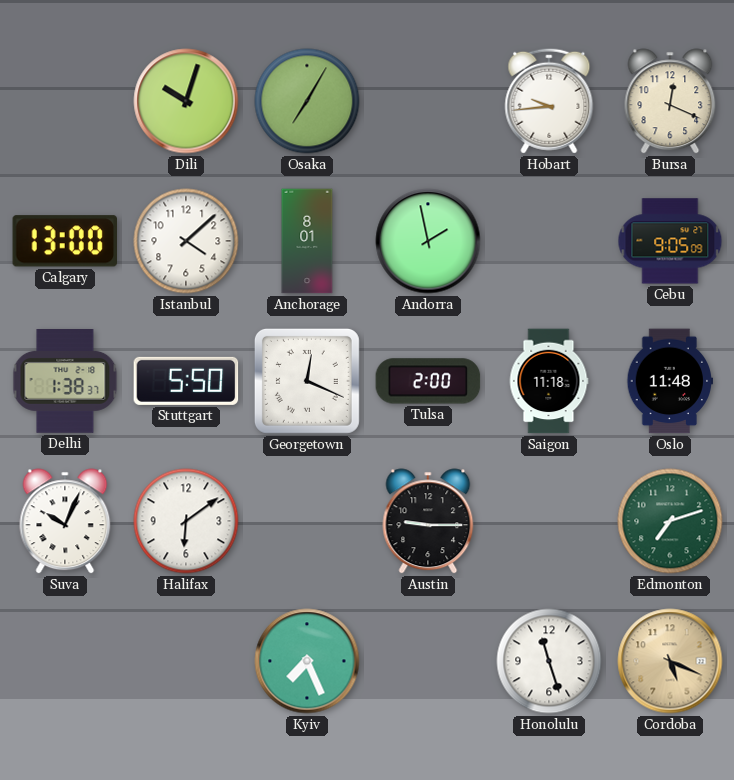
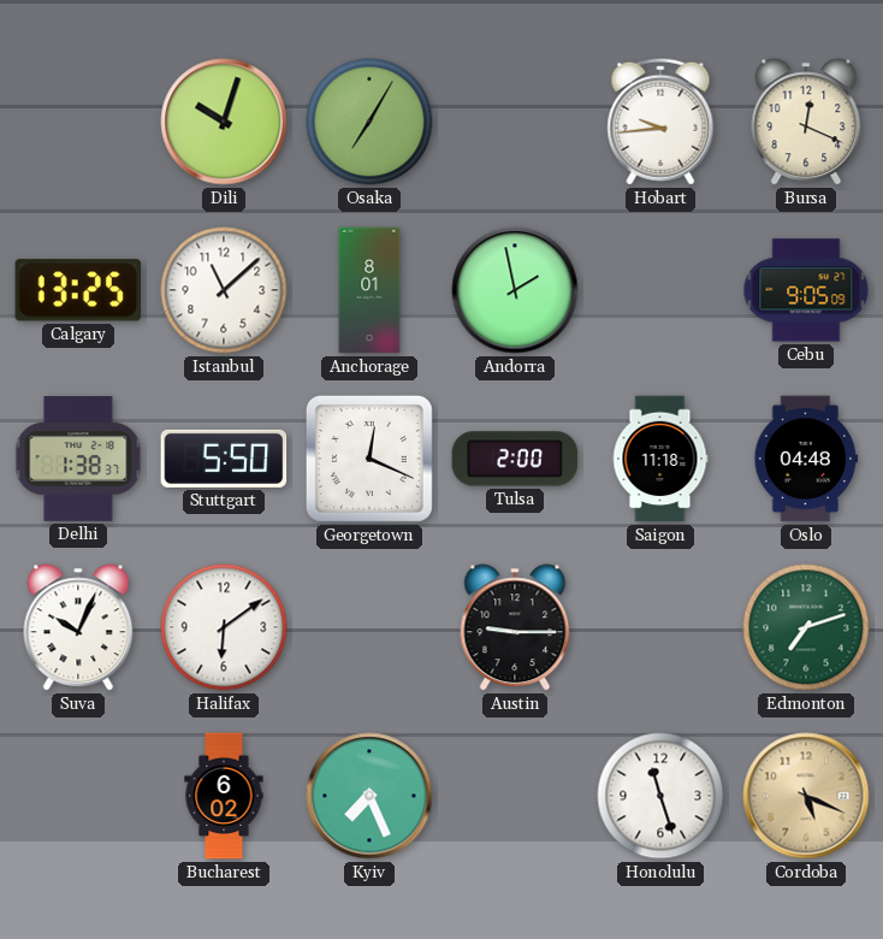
Calgary: 13:00 -> 13:25
Istanbul: 4:08 -> 11:08
Oslo: 11:48 -> 04:48
Bucharest: none -> 6:02
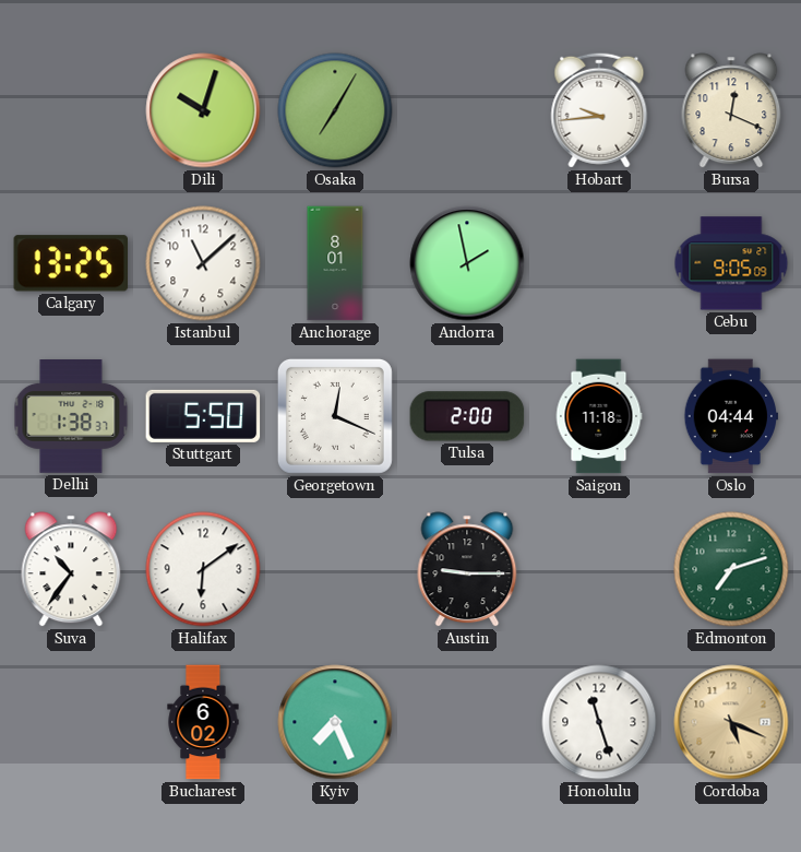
Oslo: 04:48 -> 04:44
Suva: 10:04 -> 10:36
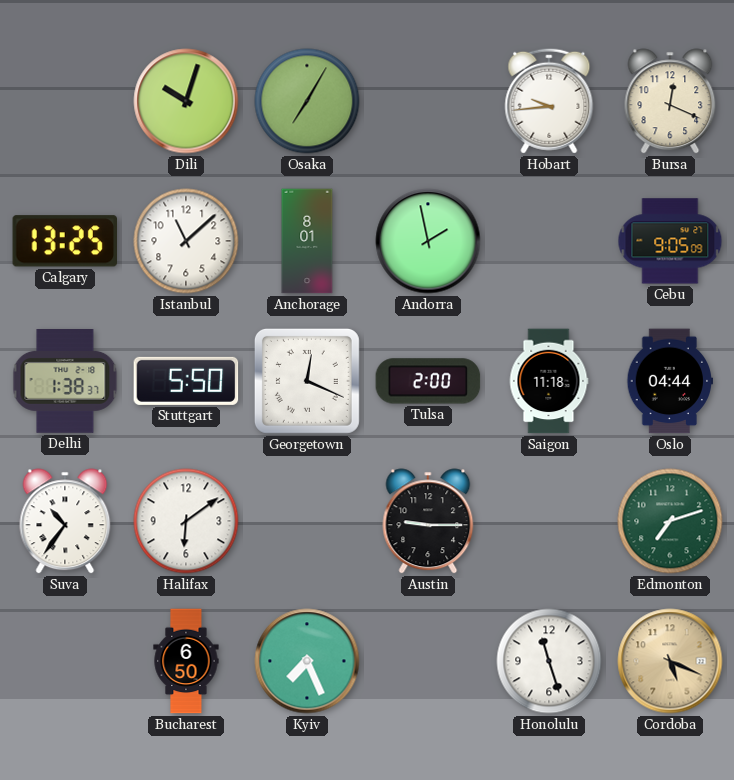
Bucharest: 6:02 -> 6:50
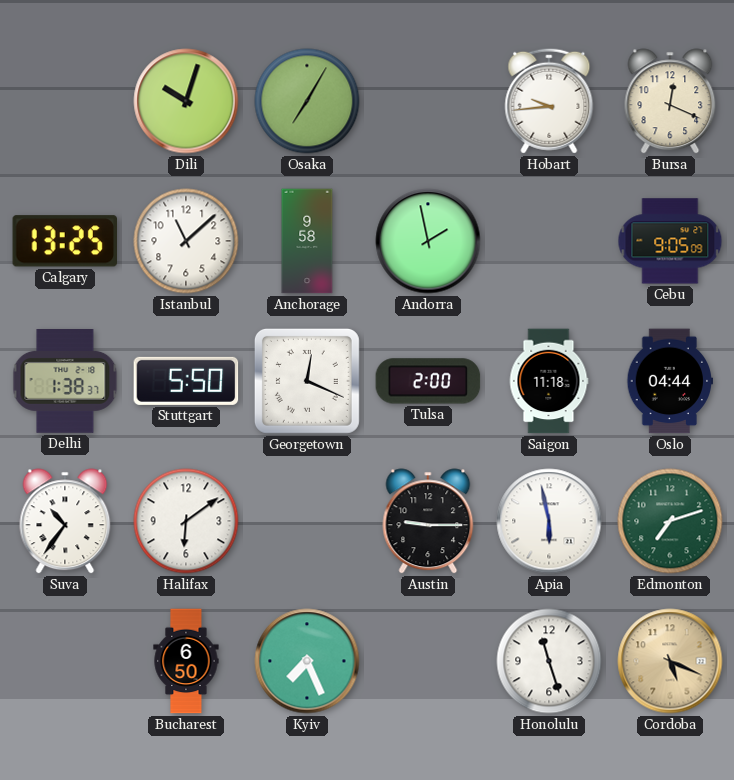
Anchorage: 8:01 -> 9:58
Apia: none -> 5:58
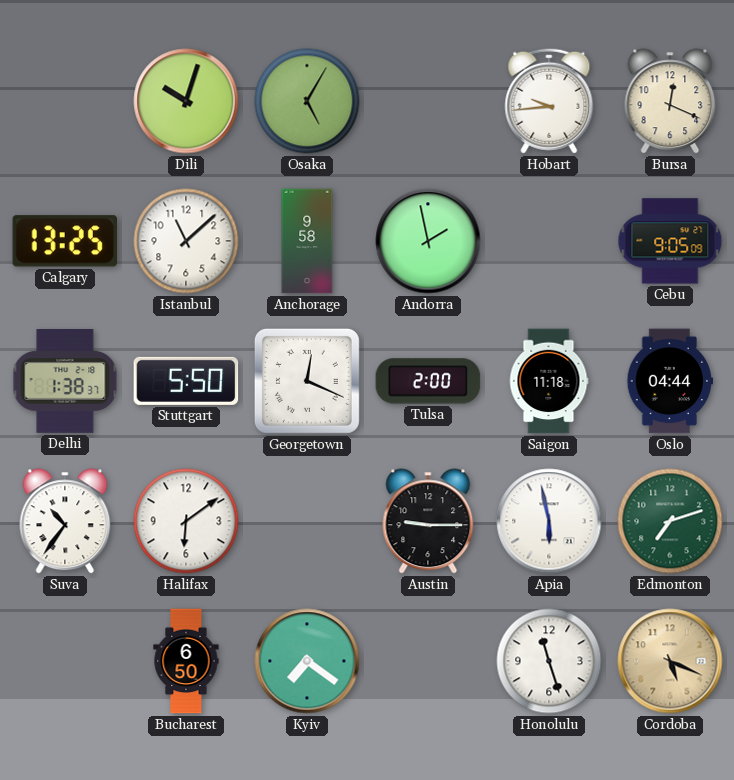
Osaka: 7:05 -> 5:05
Kyiv: 7:26 -> 7:21
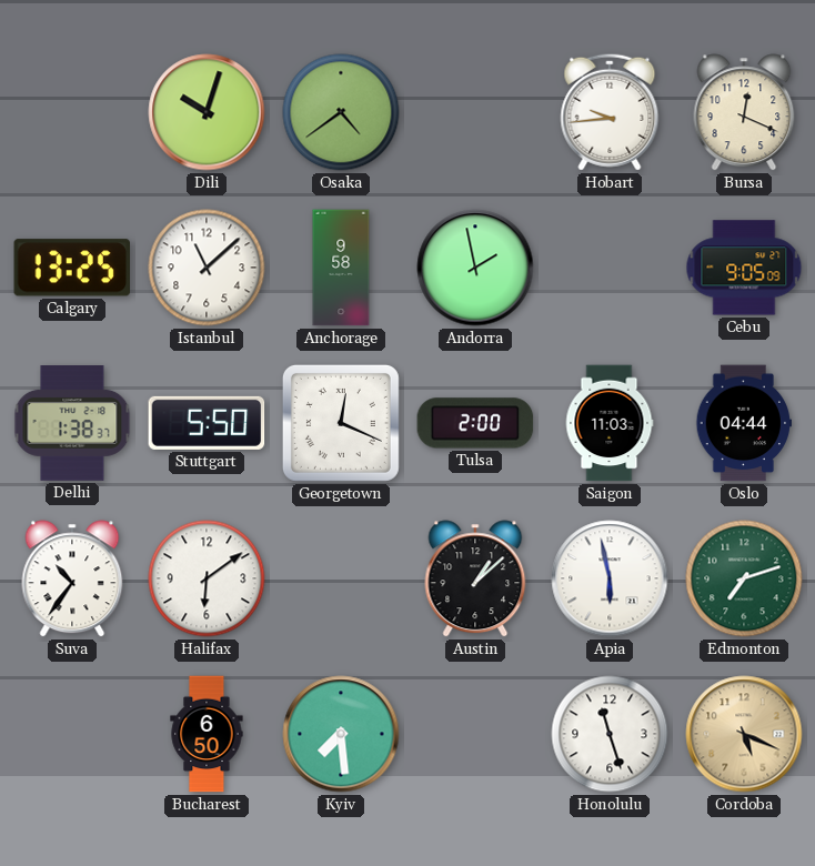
Osaka: 5:05 -> 4:39
Saigon: 11:18 -> 11:03
Austin: 9:15 -> 1:08
Kyiv: 7:21 -> 7:29
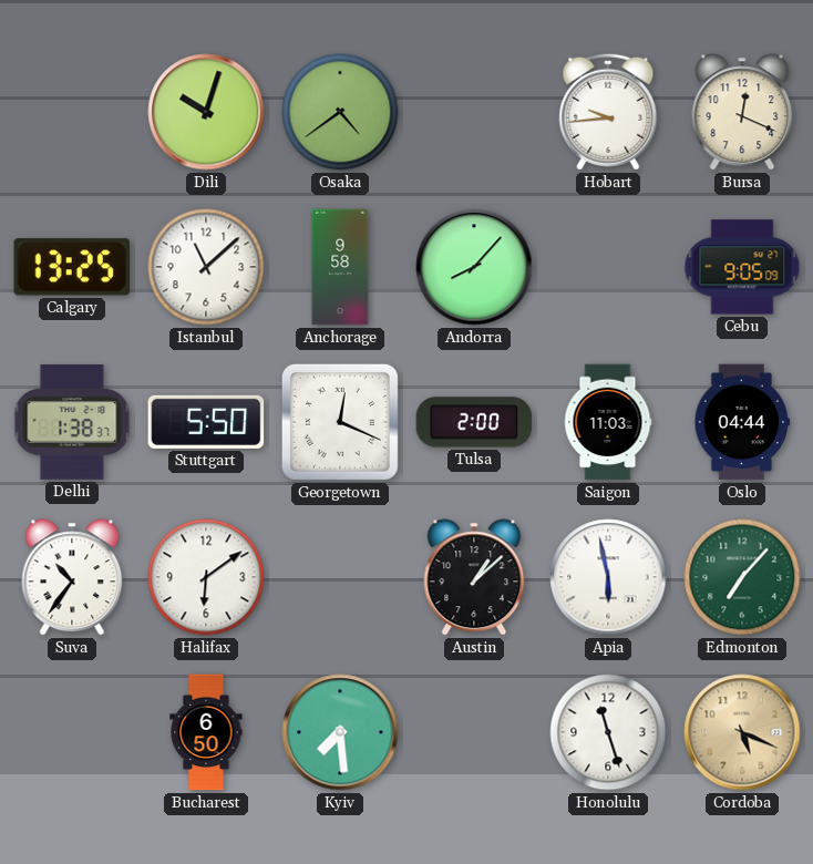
Andorra: 1:58 -> 8:07
Edmonton: 7:12 -> 7:07
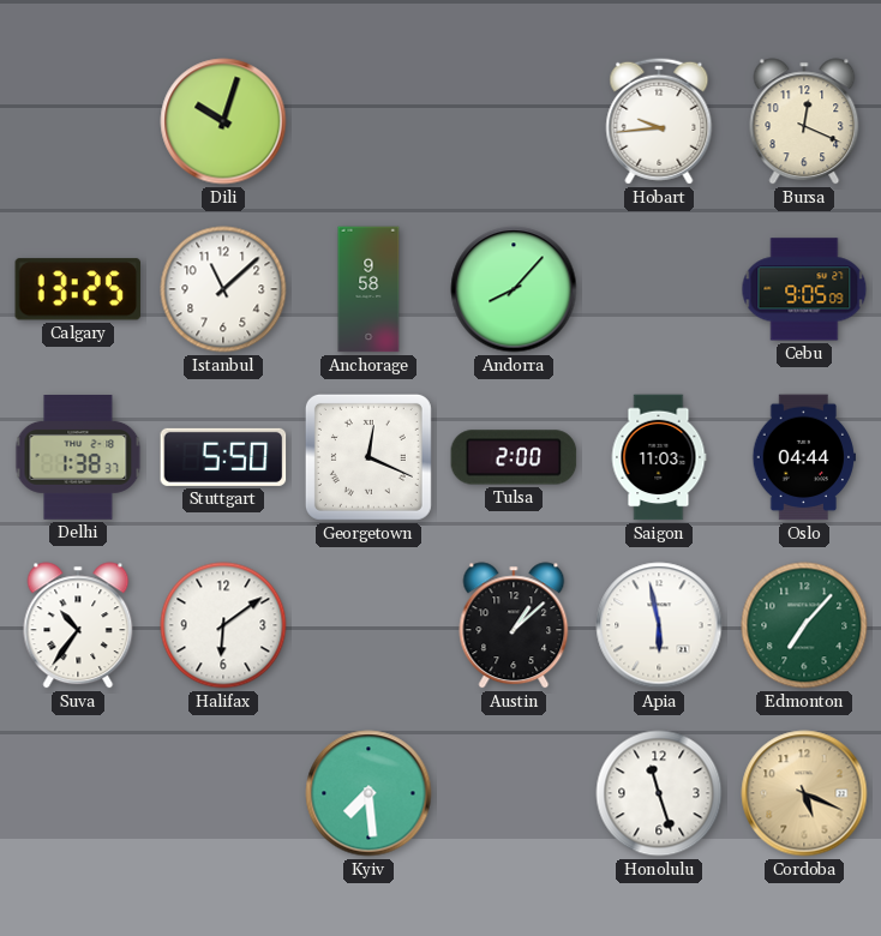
Osaka: 4:39 -> none
Bucharest: 6:50 -> none
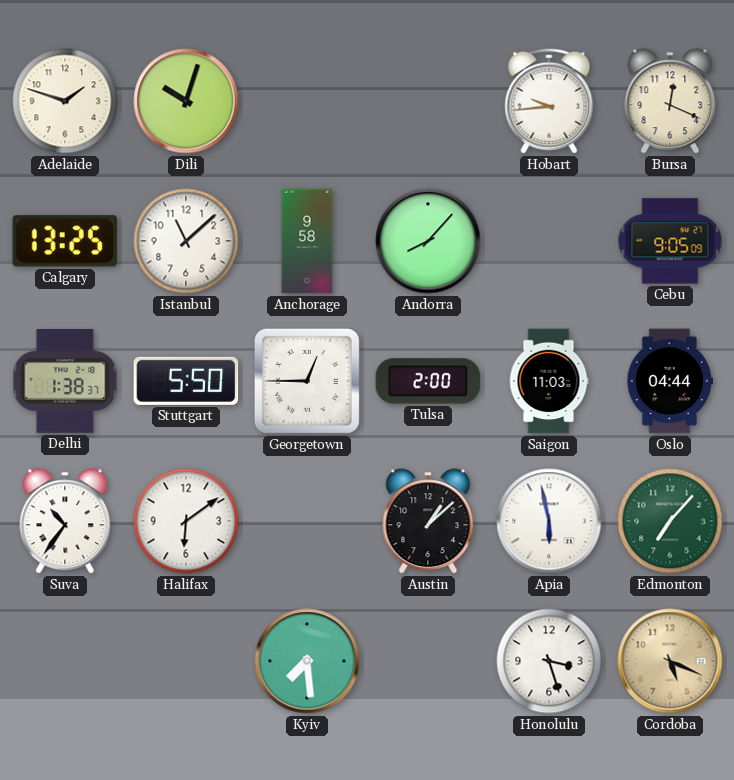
Adelaide: none -> 1:48
Georgetown: 12:19 -> 12:45
Honolulu: 11:27 -> 3:27
